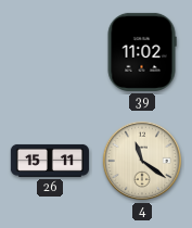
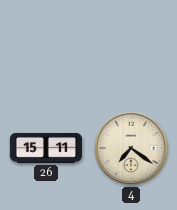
39: 11:02 -> none
4: 11:21 -> 7:21
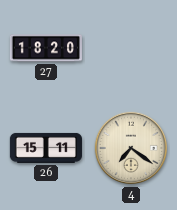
27: none -> 18:20
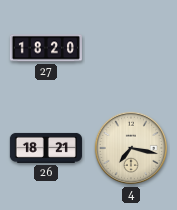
26: 15:11 -> 18:21
4: 7:21 -> 7:17
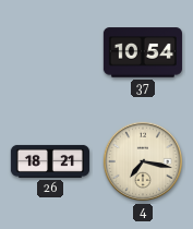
27: 18:20 -> none
37: none -> 10:54
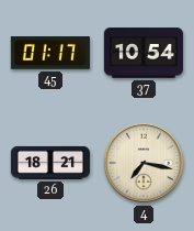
45: none -> 01:17
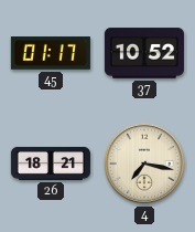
37: 10:54 -> 10:52
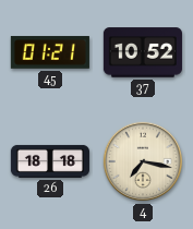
45: 01:17 -> 01:21
26: 18:21 -> 18:18
